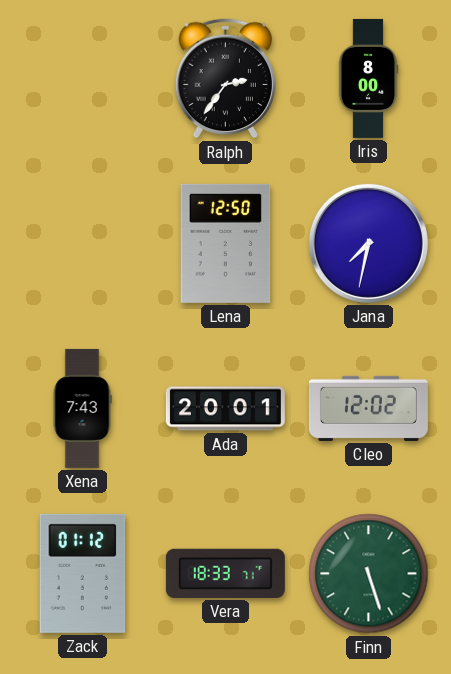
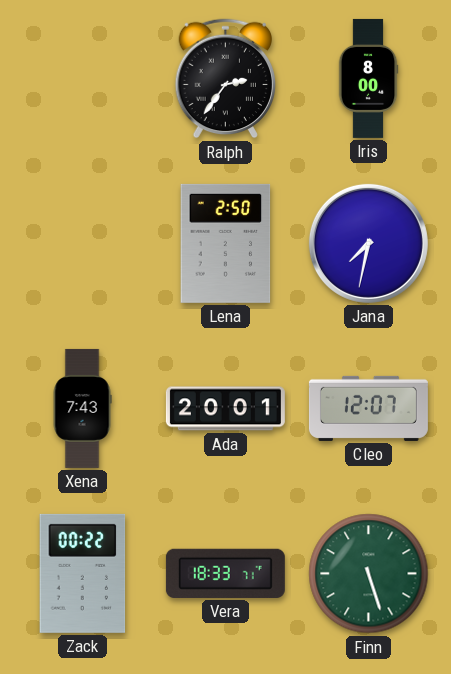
Lena: 12:50 -> 2:50
Cleo: 12:02 -> 12:07
Zack: 01:12 -> 00:22
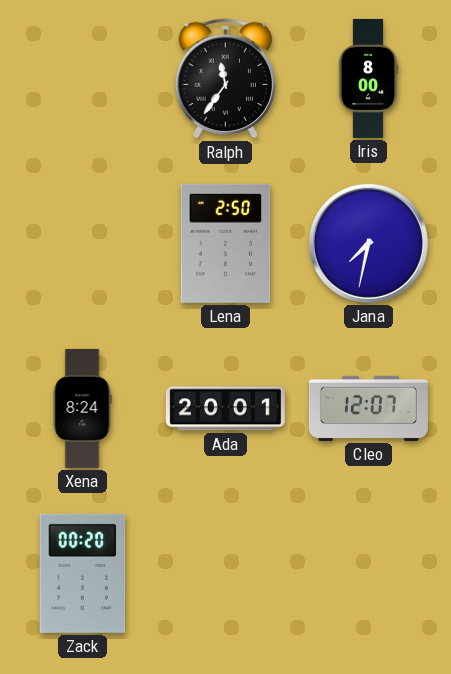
Ralph: 2:36 -> 11:36
Xena: 7:43 -> 8:24
Zack: 00:22 -> 00:20
Vera: 18:33 -> none
Finn: 5:27 -> none
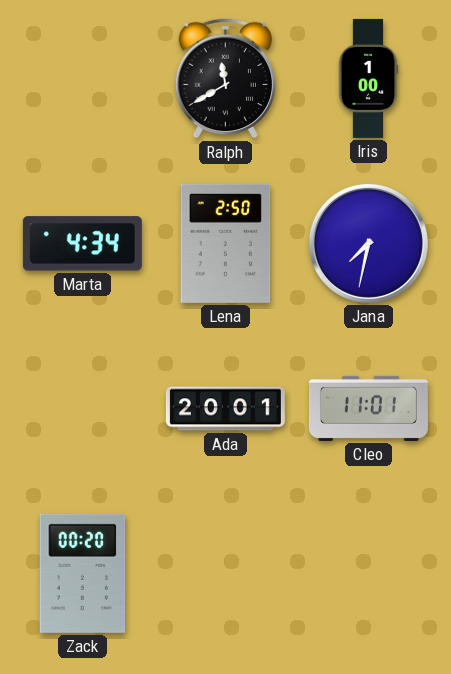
Ralph: 11:36 -> 11:40
Iris: 8:00 -> 1:00
Marta: none -> 4:34
Xena: 8:24 -> none
Cleo: 12:07 -> 11:01
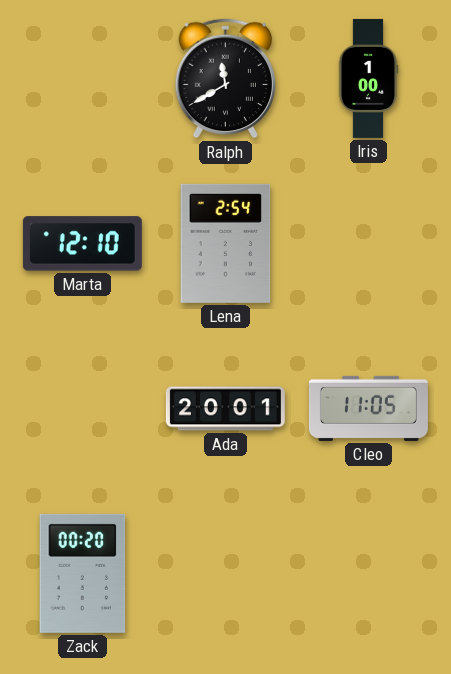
Marta: 4:34 -> 12:10
Lena: 2:50 -> 2:54
Jana: 7:32 -> none
Cleo: 11:01 -> 11:05
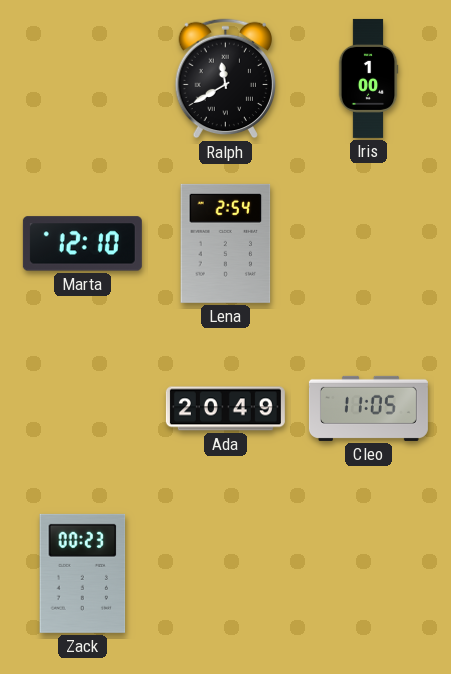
Ada: 20:01 -> 20:49
Zack: 00:20 -> 00:23
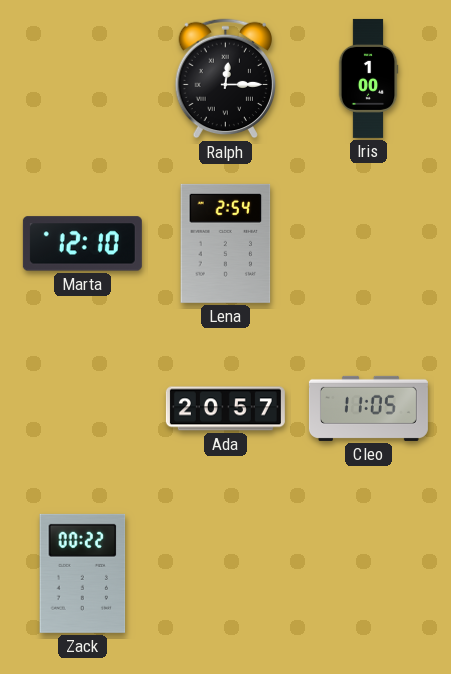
Ralph: 11:40 -> 12:15
Ada: 20:49 -> 20:57
Zack: 00:23 -> 00:22
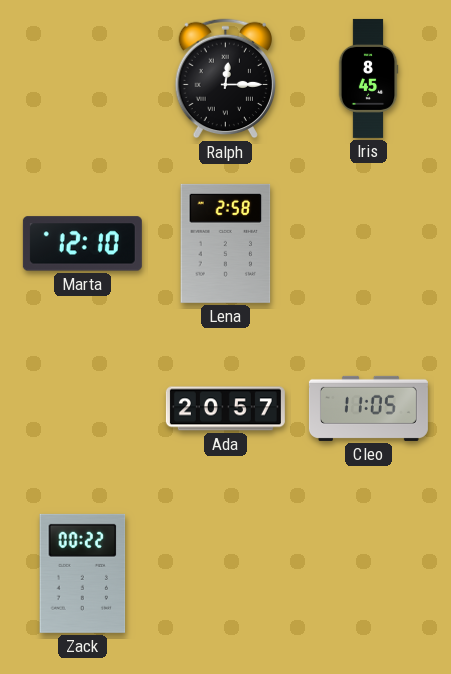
Iris: 1:00 -> 8:45
Lena: 2:54 -> 2:58
